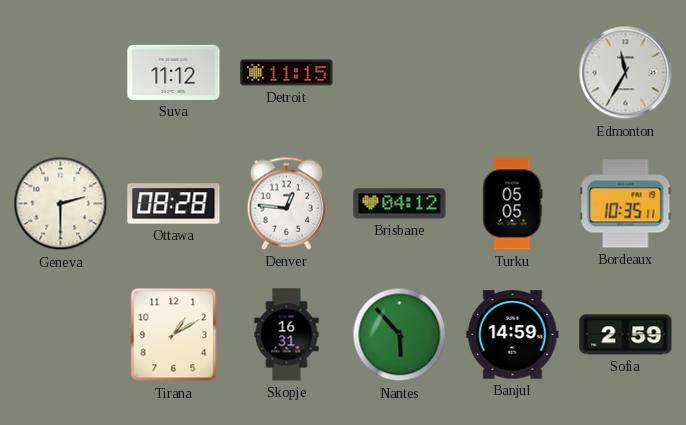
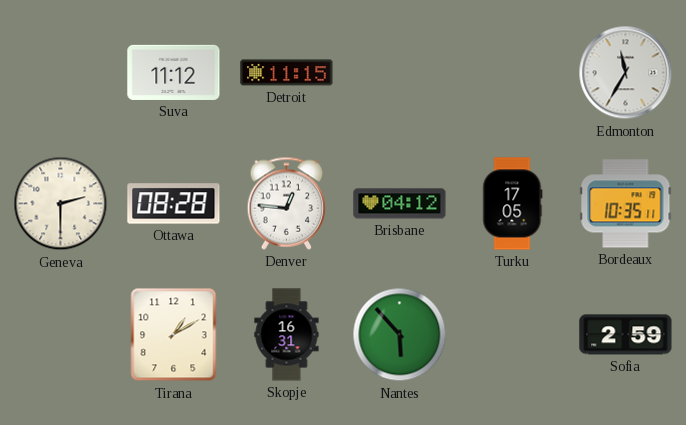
Turku: 05:05 -> 17:05
Banjul: 14:59 -> none
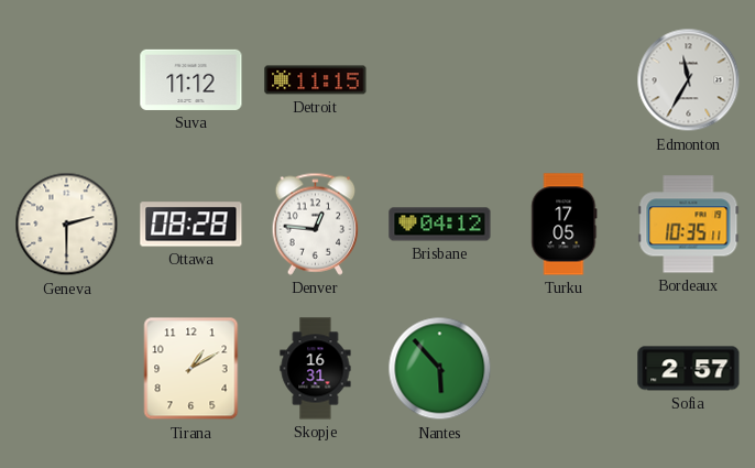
Sofia: 2:59 -> 2:57
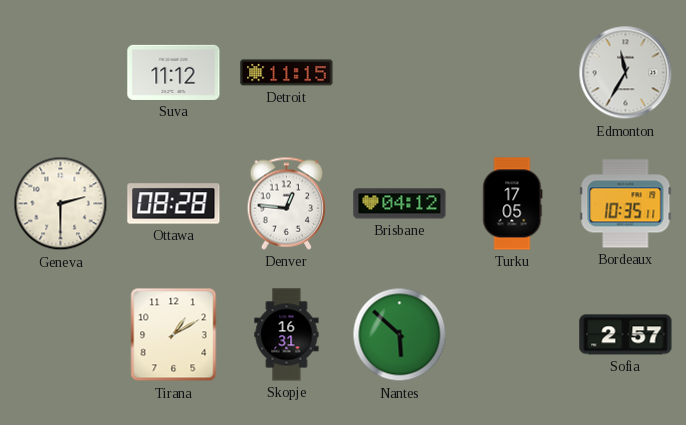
Nantes: 5:53 -> 5:52
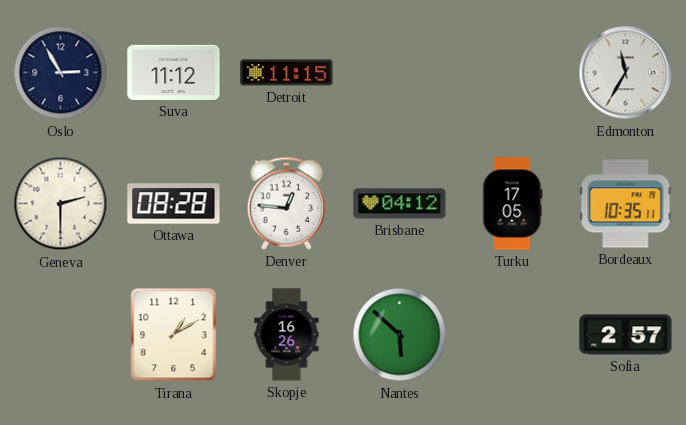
Oslo: none -> 2:55
Skopje: 16:31 -> 16:26
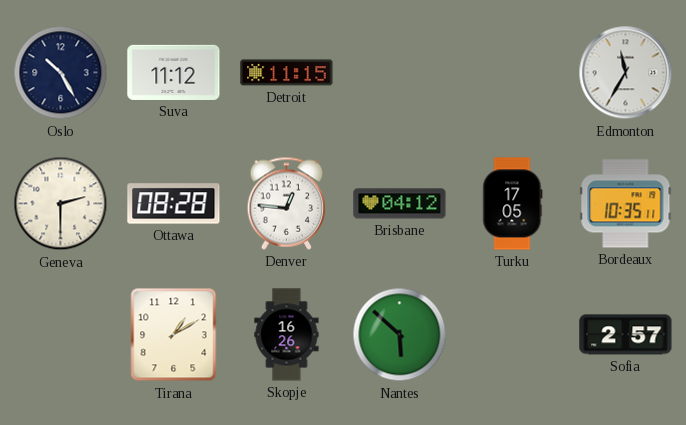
Oslo: 2:55 -> 10:25
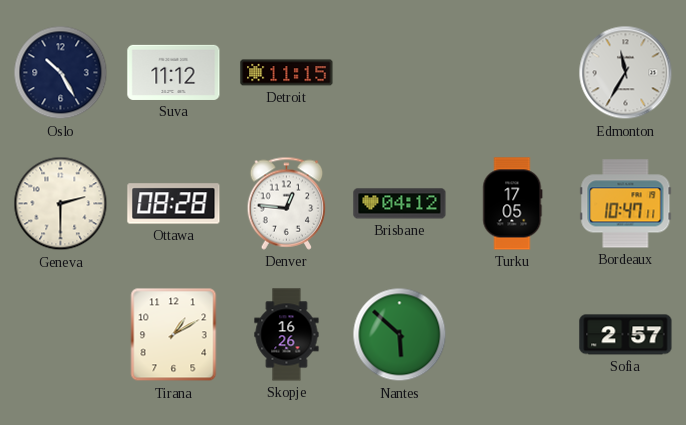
Bordeaux: 10:35 -> 10:47
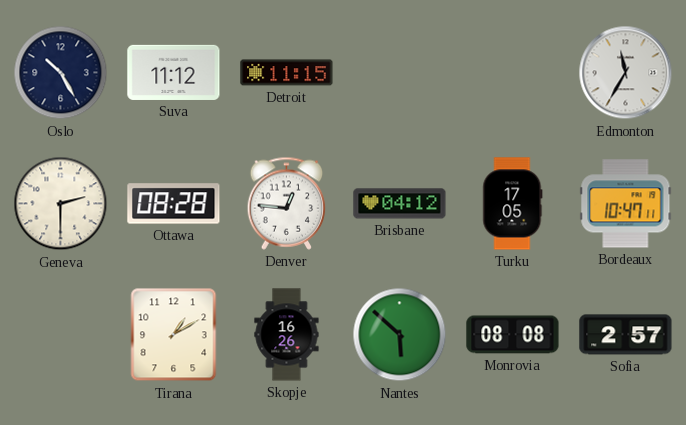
Monrovia: none -> 08:08
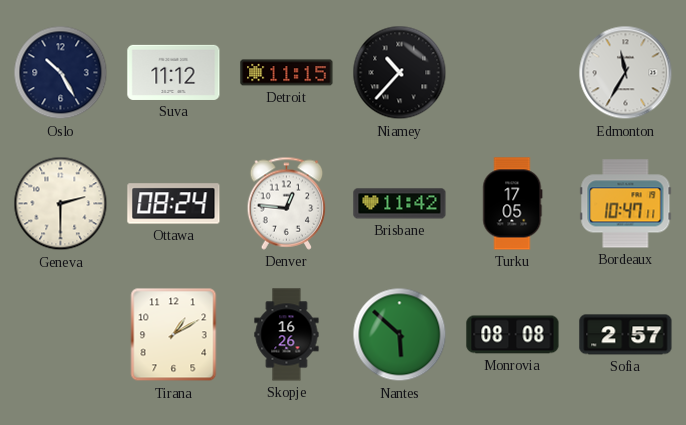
Niamey: none -> 10:37
Ottawa: 08:28 -> 08:24
Brisbane: 04:12 -> 11:42
